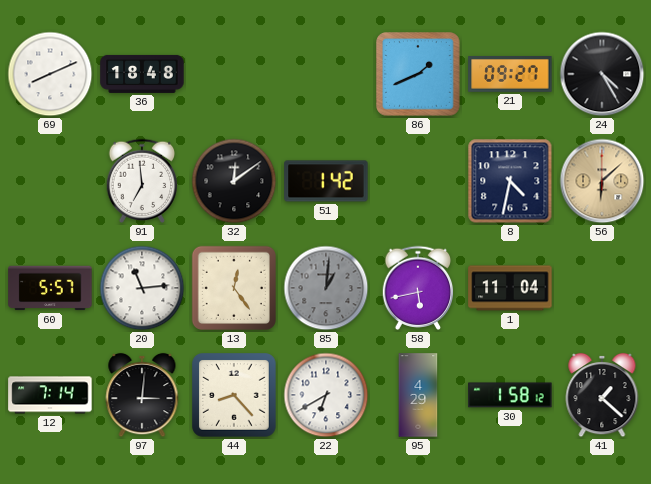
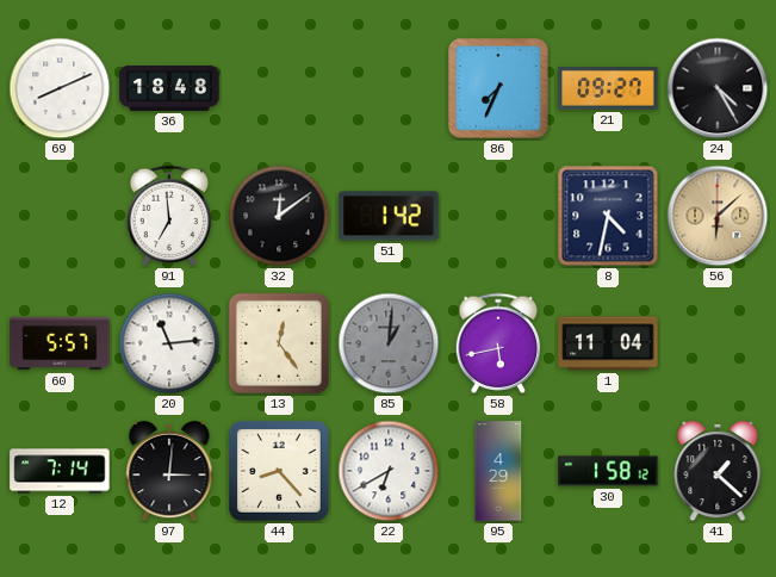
86: 1:41 -> 7:34
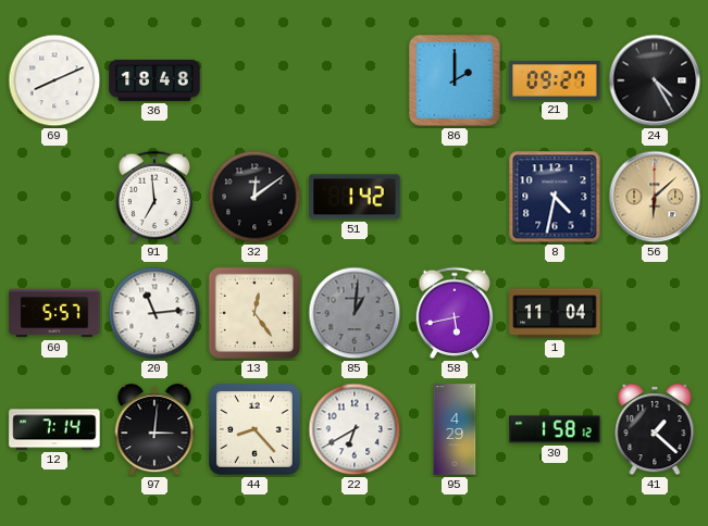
86: 7:34 -> 2:00
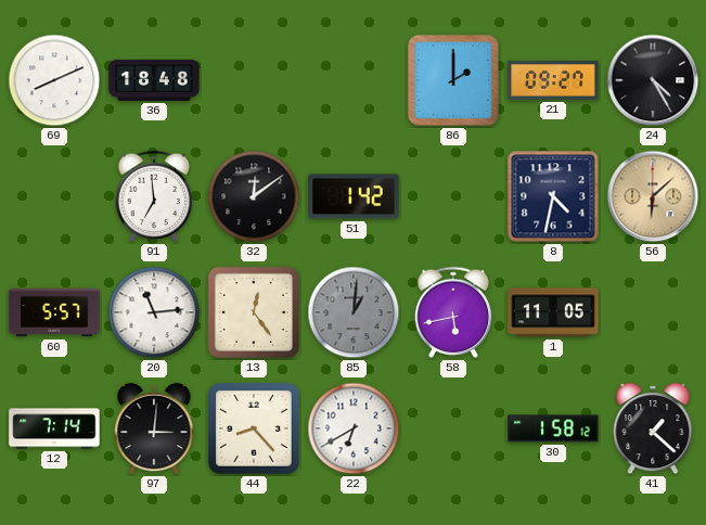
1: 11:04 -> 11:05
95: 4:29 -> none
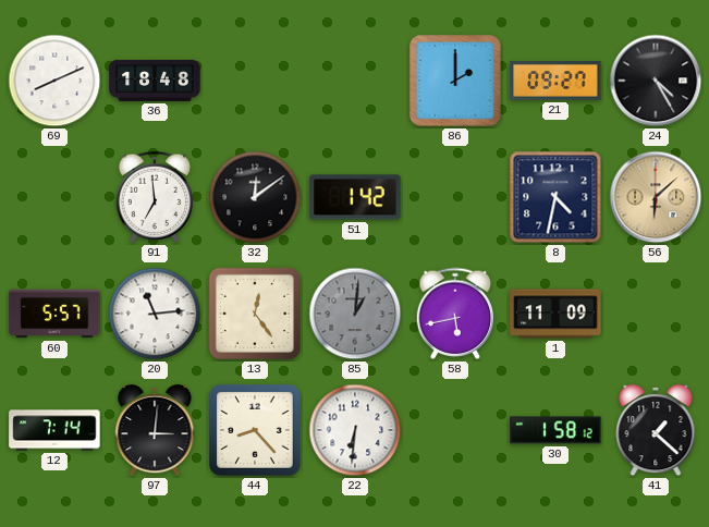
1: 11:05 -> 11:09
22: 6:40 -> 6:31
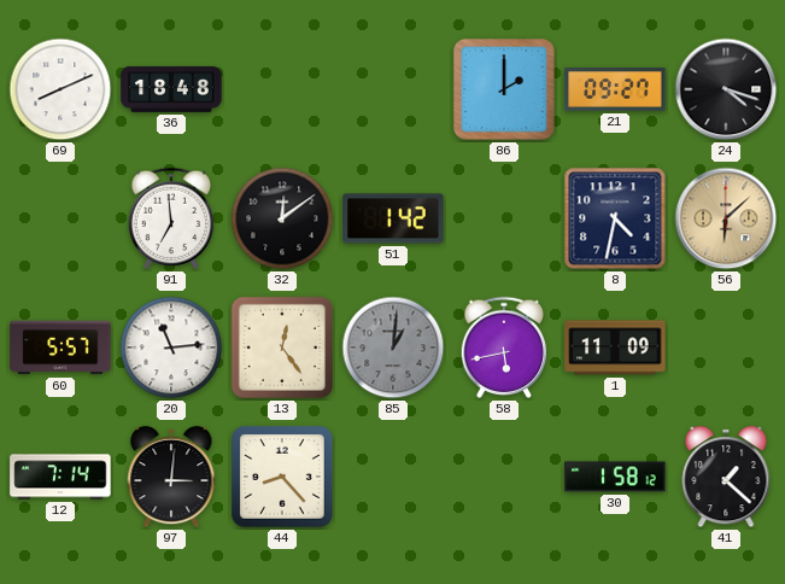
24: 4:25 -> 4:18
22: 6:31 -> none
